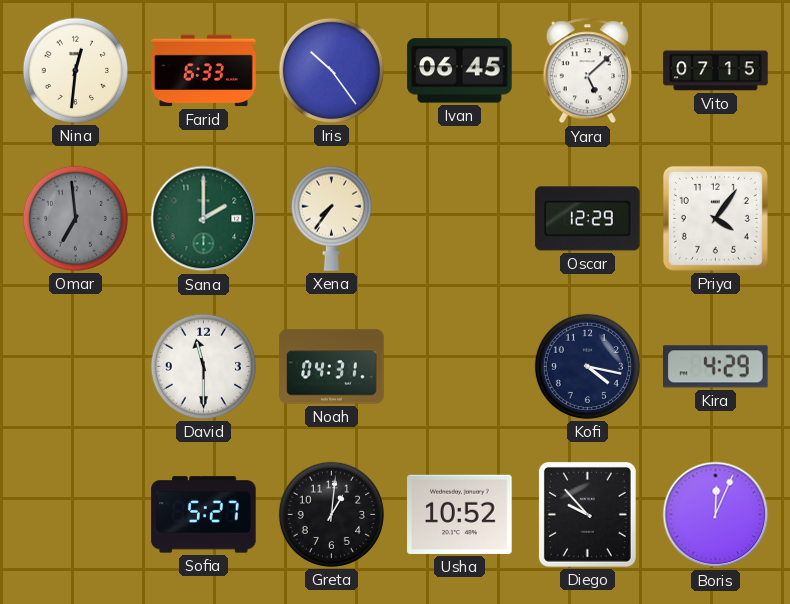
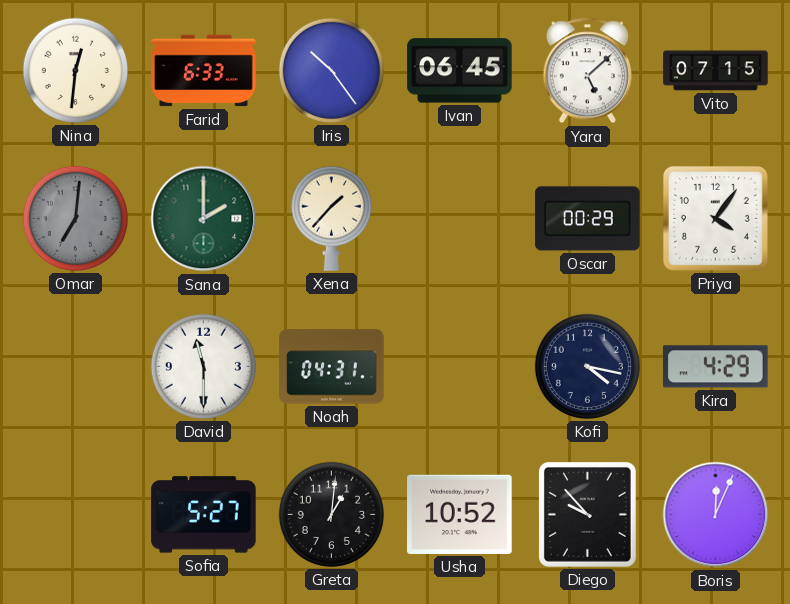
Omar: 6:59 -> 7:01
Xena: 7:36 -> 1:37
Oscar: 12:29 -> 00:29
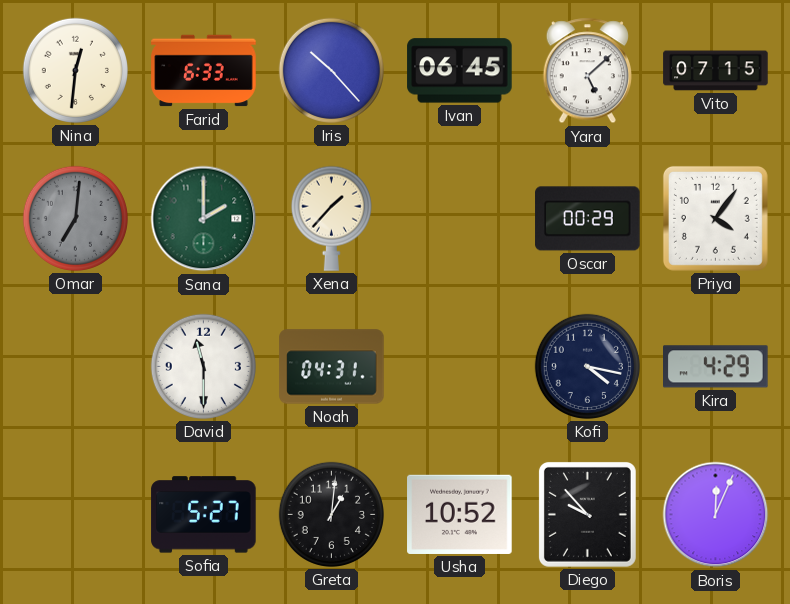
Iris: 10:24 -> 10:23
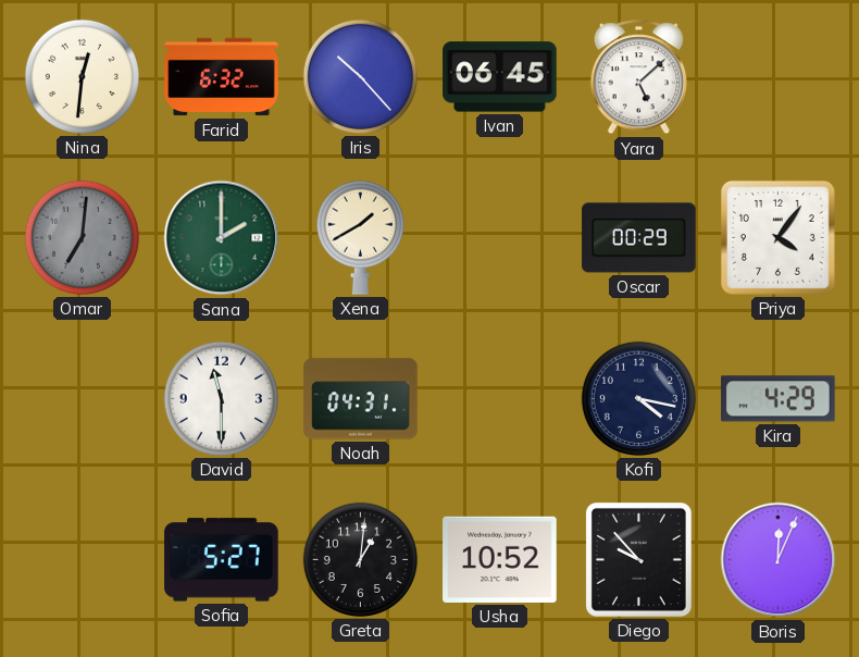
Farid: 6:33 -> 6:32
Vito: 07:15 -> none
Xena: 1:37 -> 1:40
